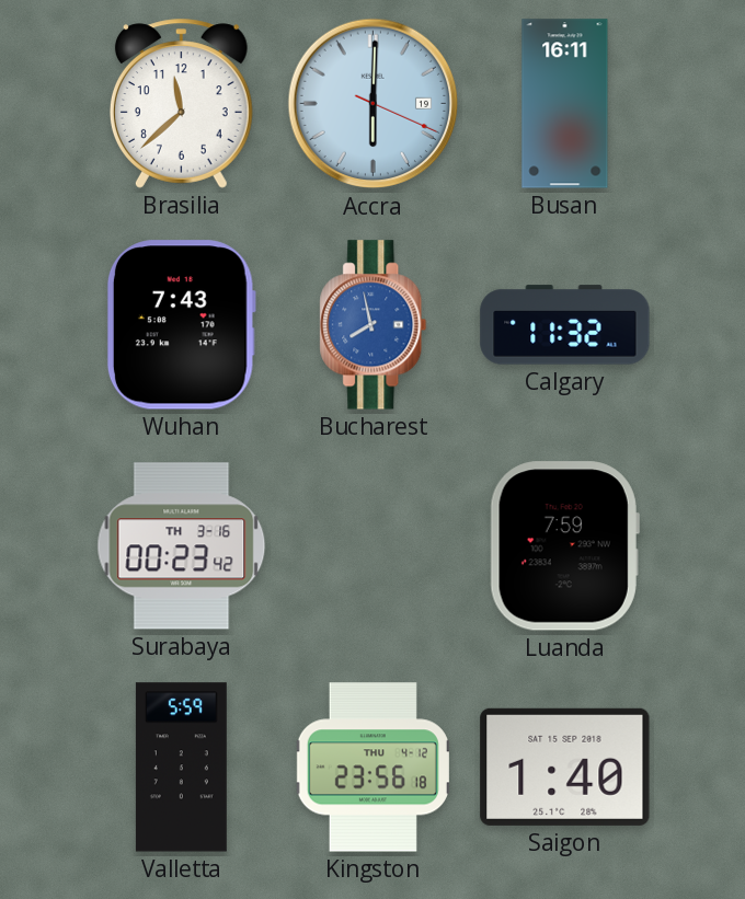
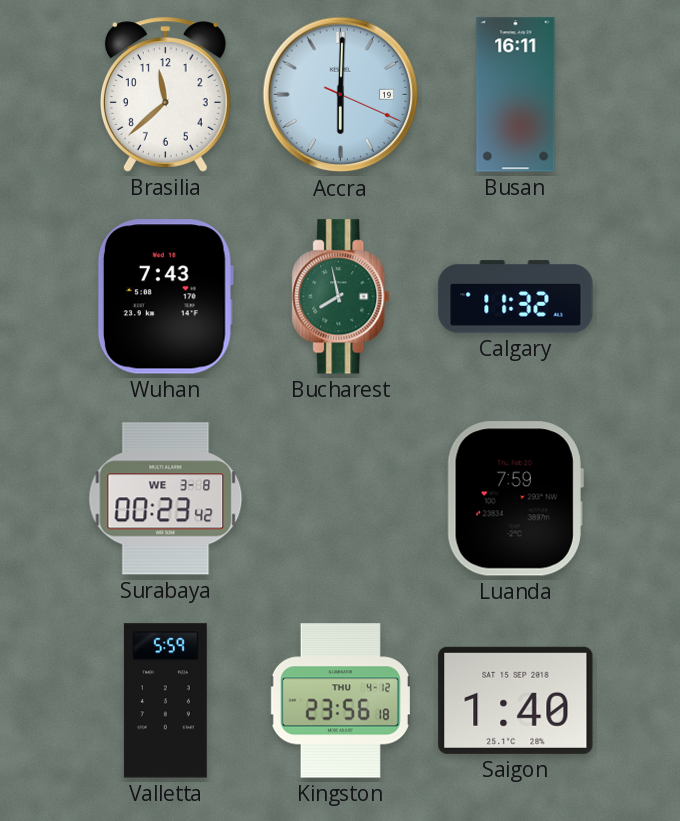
Bucharest dial: blue -> green
Surabaya date: TH 3-16 -> WE 3-8
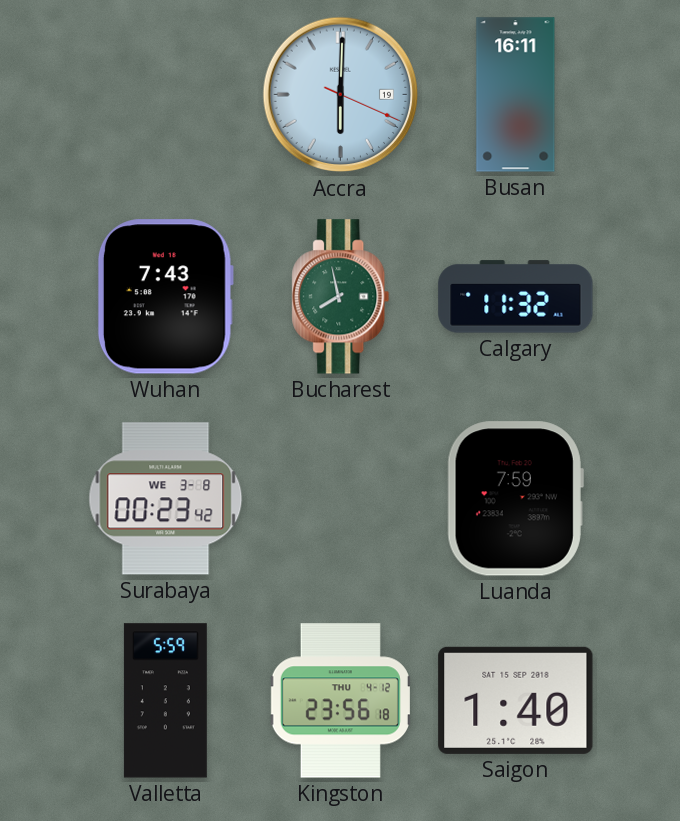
Brasilia: 11:38 -> none
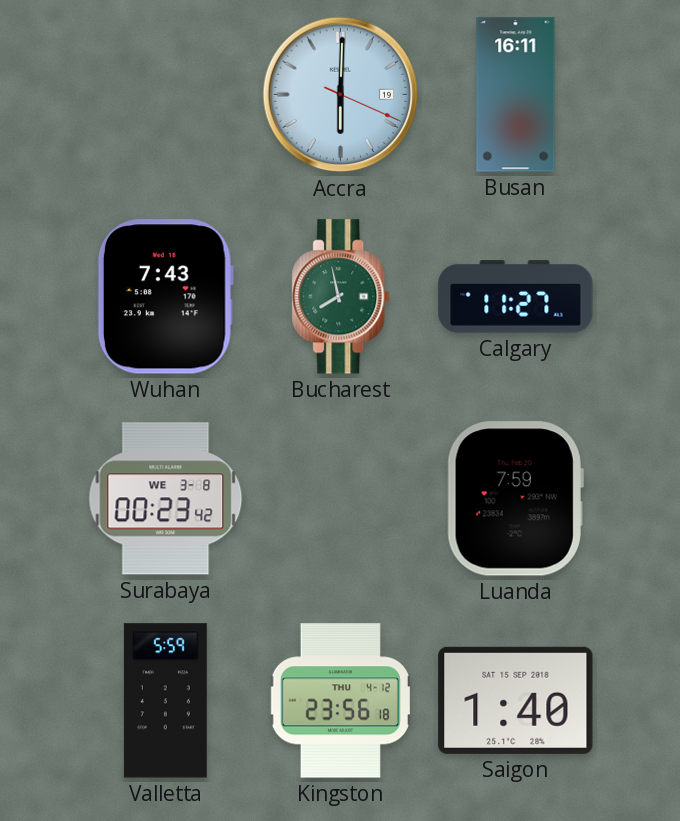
Calgary: 11:32 -> 11:27
